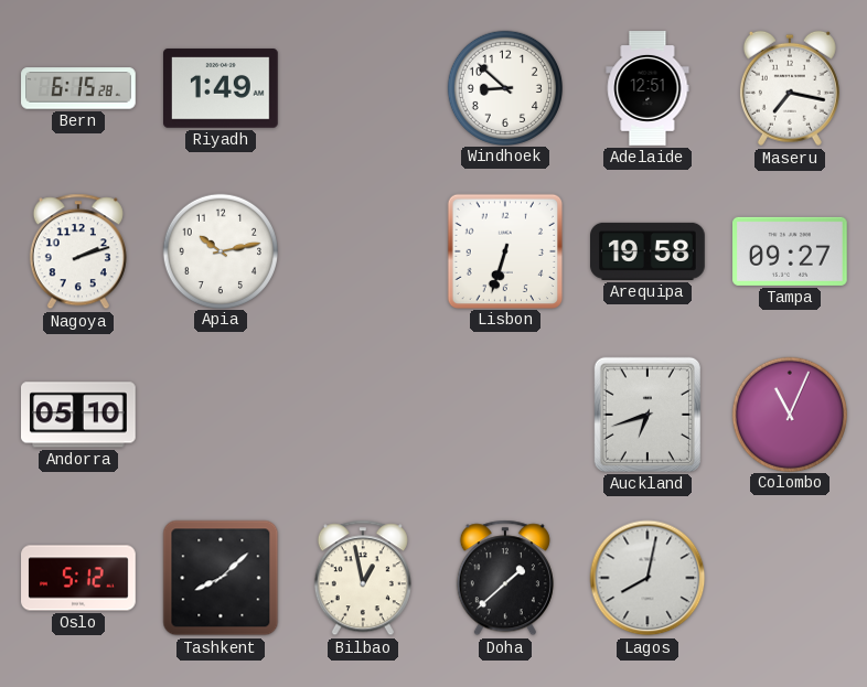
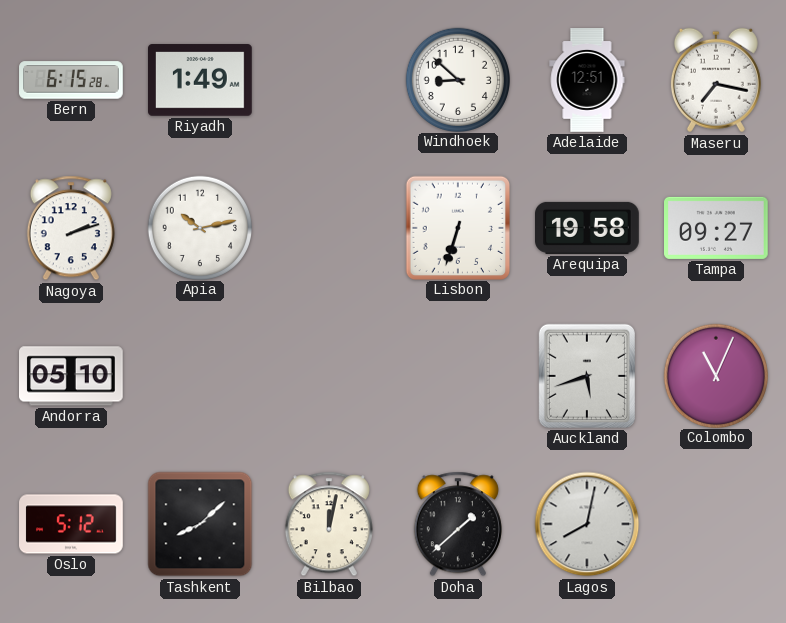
Auckland: 6:42 -> 5:42
Bilbao: 12:58 -> 12:02
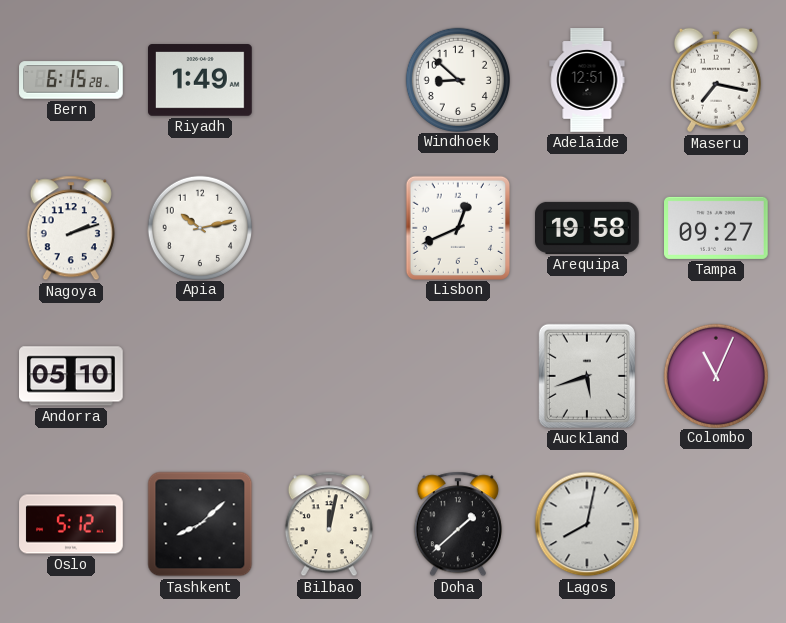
Lisbon: 6:33 -> 12:41
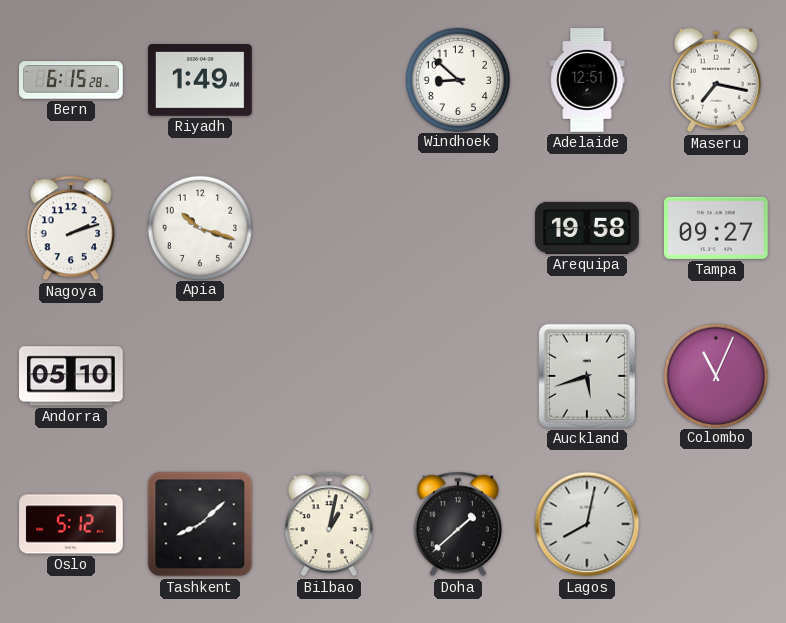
Apia: 10:13 -> 10:18
Lisbon: 12:41 -> none
Bilbao: 12:02 -> 1:02
